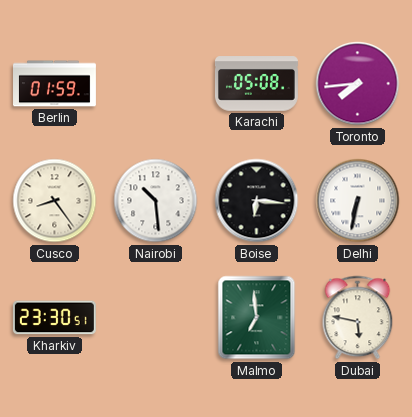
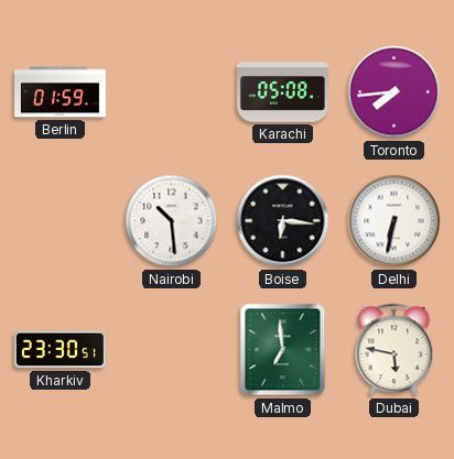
Cusco: 8:24 -> none
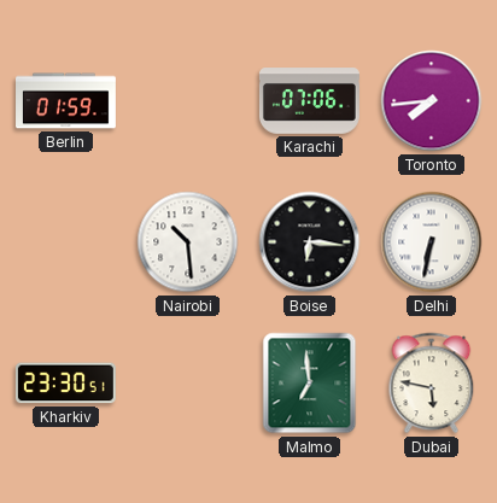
Karachi: 05:08 -> 07:06
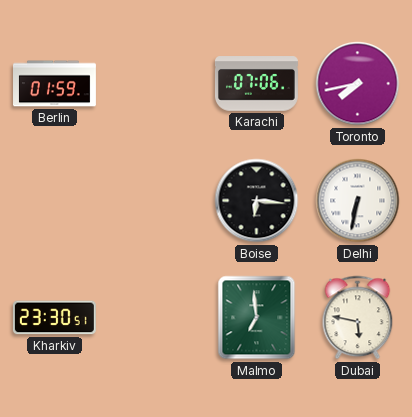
Toronto: 7:44 -> 7:43
Nairobi: 10:29 -> none
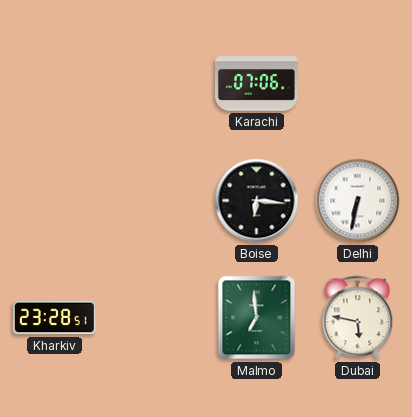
Berlin: 01:59 -> none
Toronto: 7:43 -> none
Kharkiv: 23:30 -> 23:28
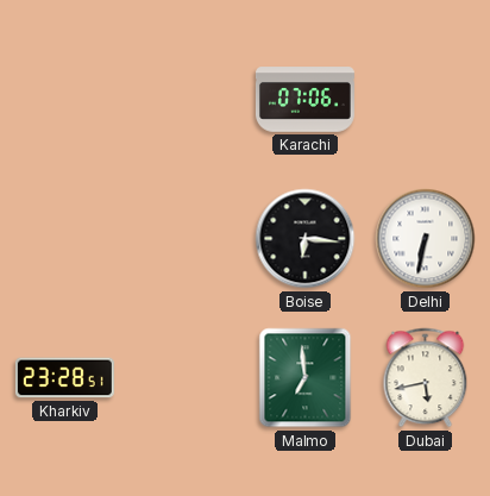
Dubai: 5:47 -> 5:43
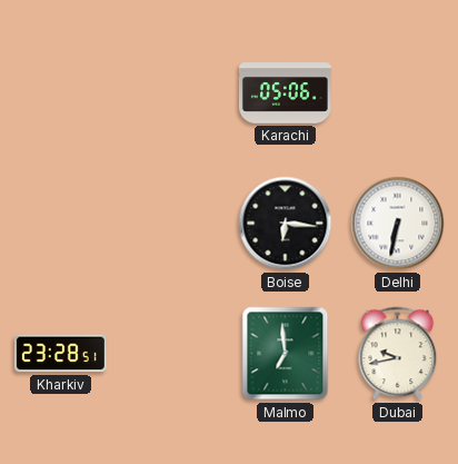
Karachi: 07:06 -> 05:06
Dubai: 5:43 -> 9:43
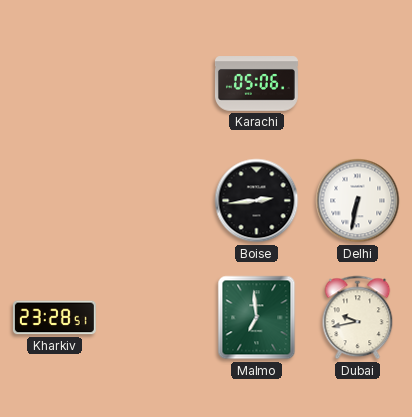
Boise: 6:16 -> 2:44
